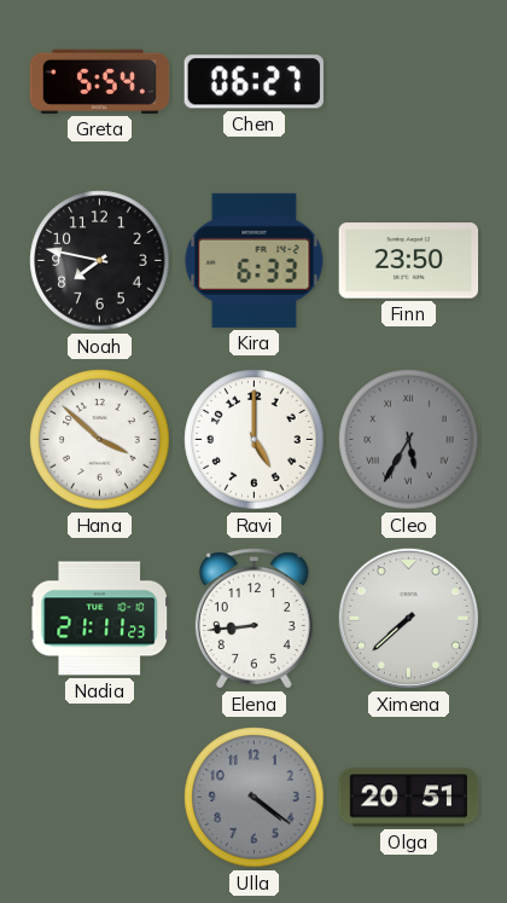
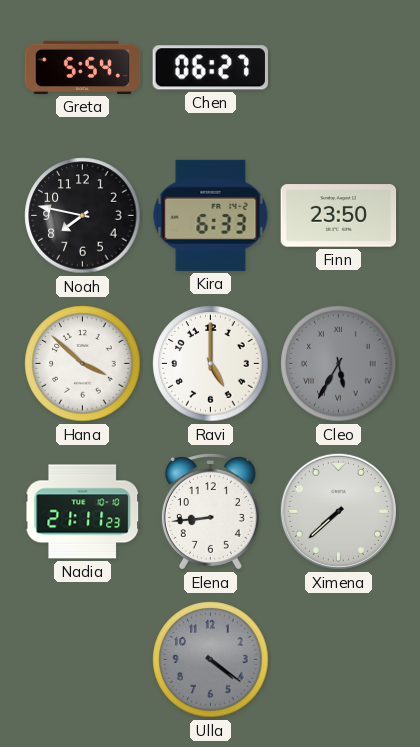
Olga: 20:51 -> none
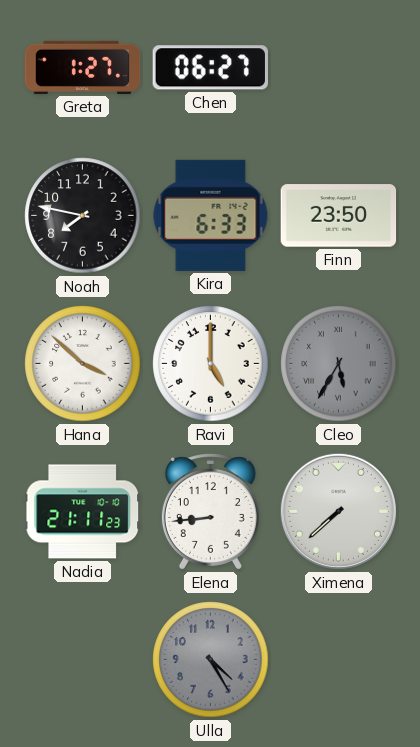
Greta: 5:54 -> 1:27
Ulla: 4:21 -> 4:25
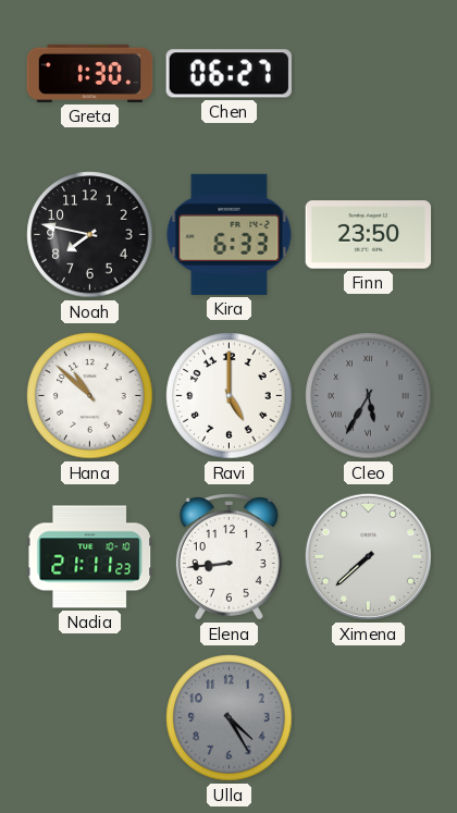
Greta: 1:27 -> 1:30
Hana: 3:52 -> 10:52
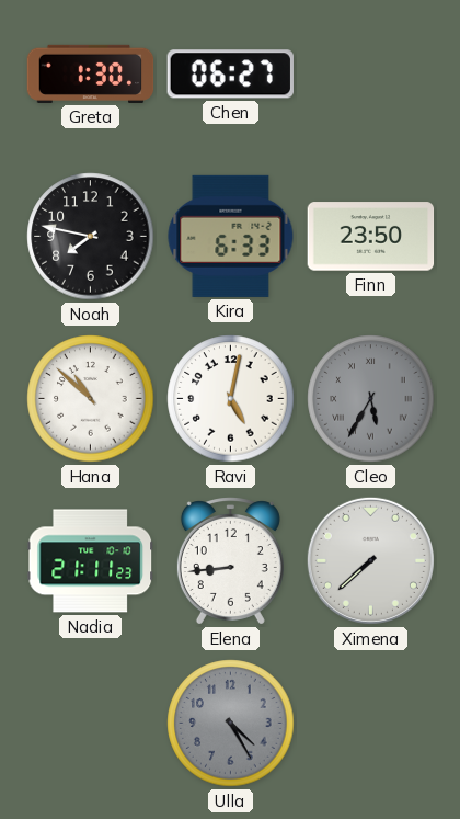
Ravi: 5:00 -> 5:02
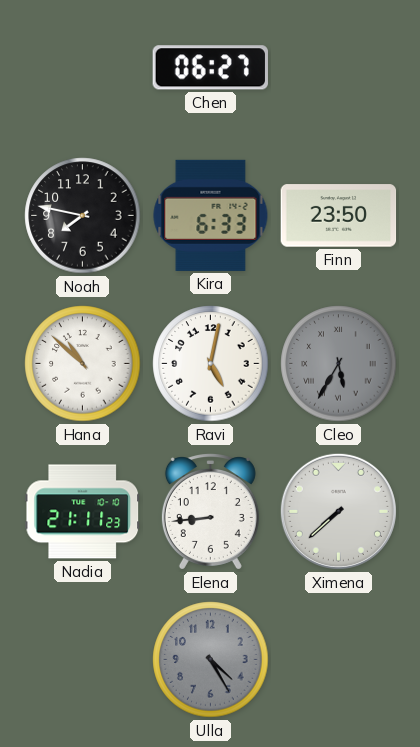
Greta: 1:30 -> none
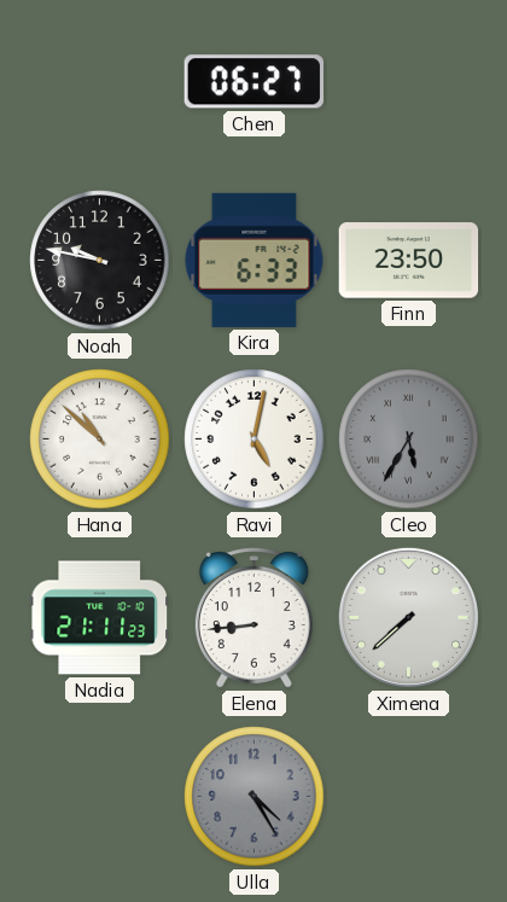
Noah: 7:47 -> 9:47
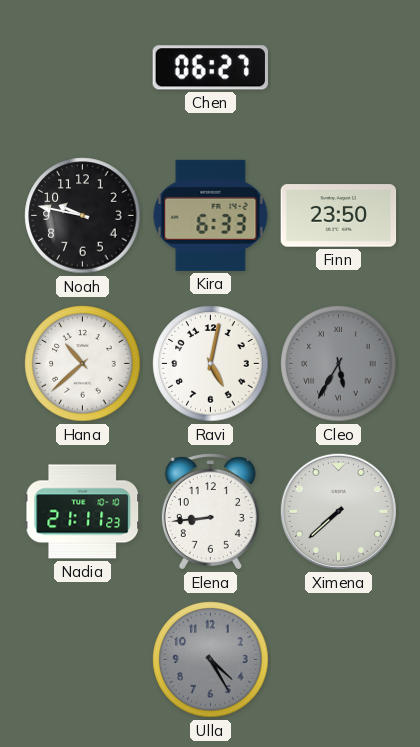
Hana: 10:52 -> 10:38
